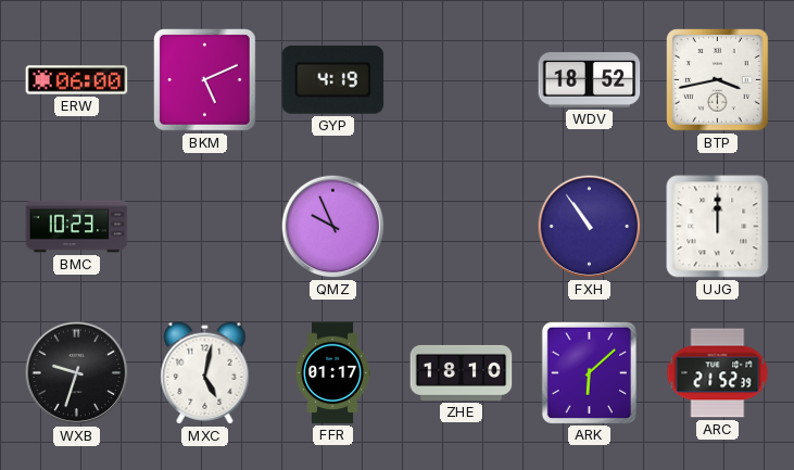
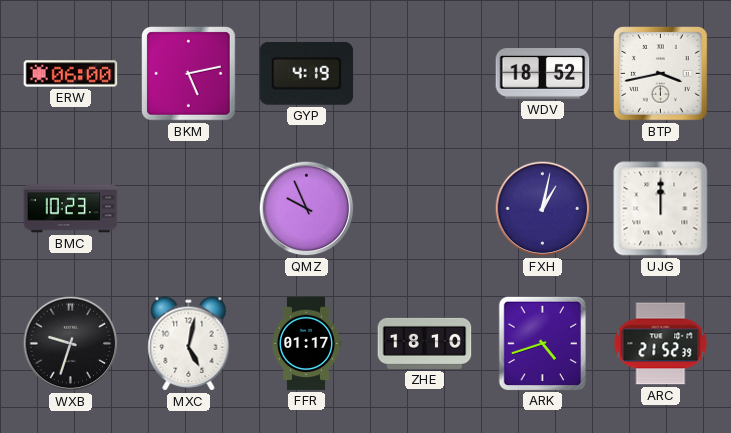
BKM: 5:11 -> 5:13
FXH: 10:54 -> 1:02
ARK: 6:08 -> 4:42
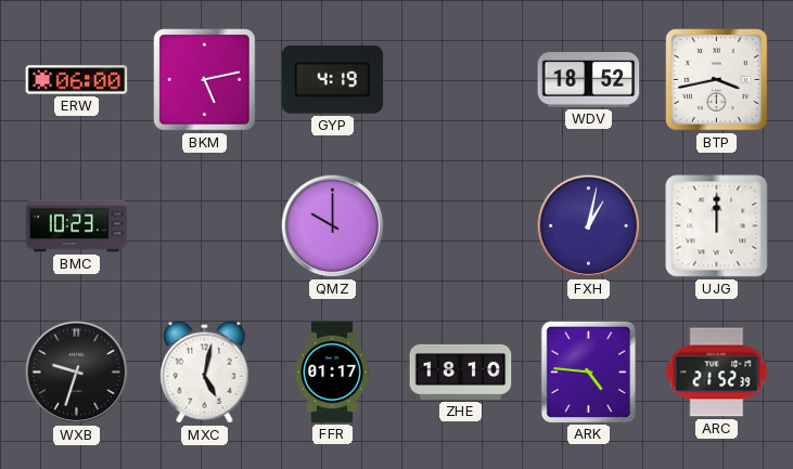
QMZ: 9:56 -> 10:00
ARK: 4:42 -> 4:46
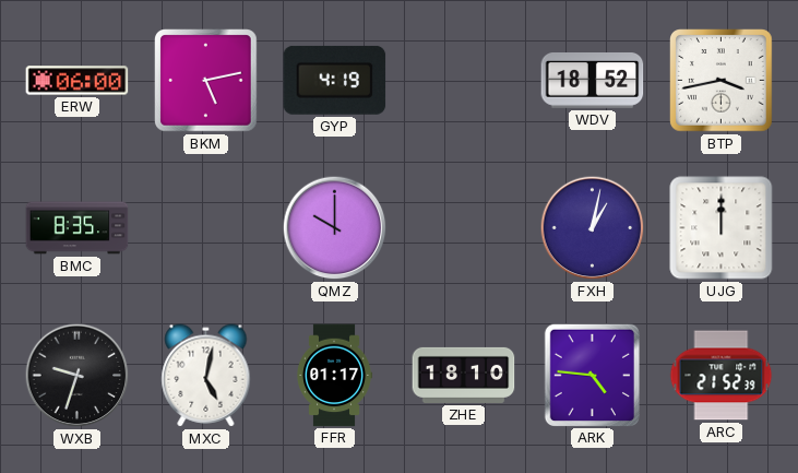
BMC: 10:23 -> 8:35
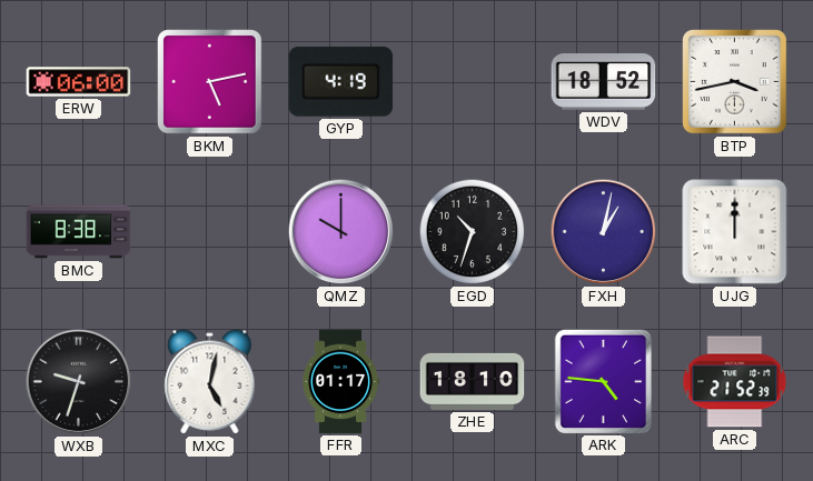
BMC: 8:35 -> 8:38
EGD: none -> 10:33
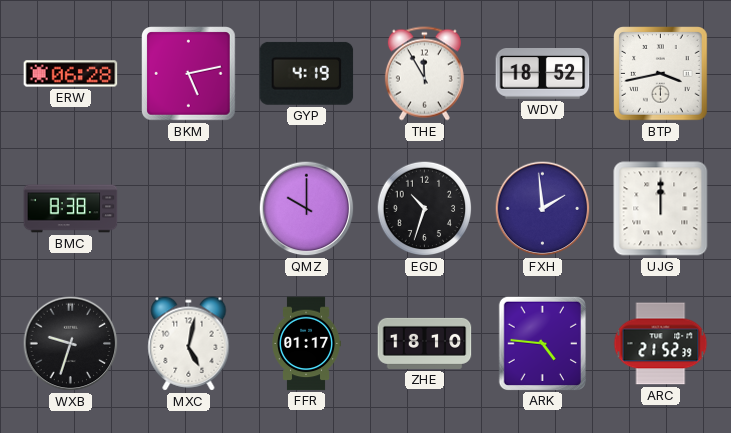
ERW: 06:00 -> 06:28
THE: none -> 11:55
FXH: 1:02 -> 1:59
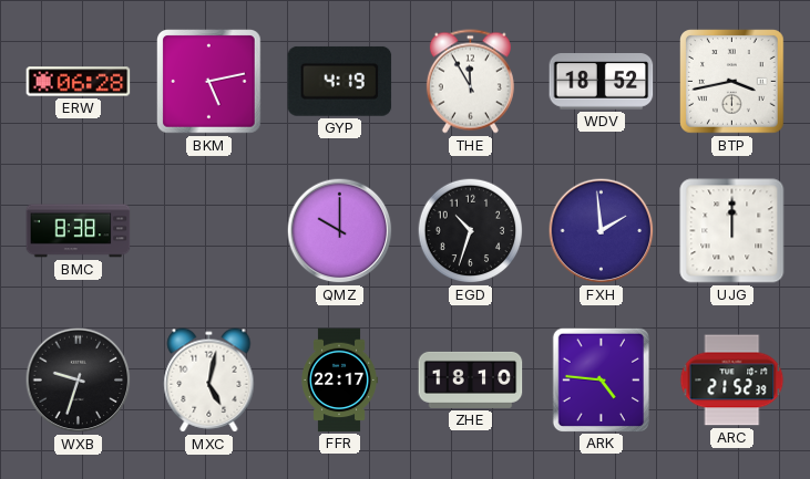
FFR: 01:17 -> 22:17
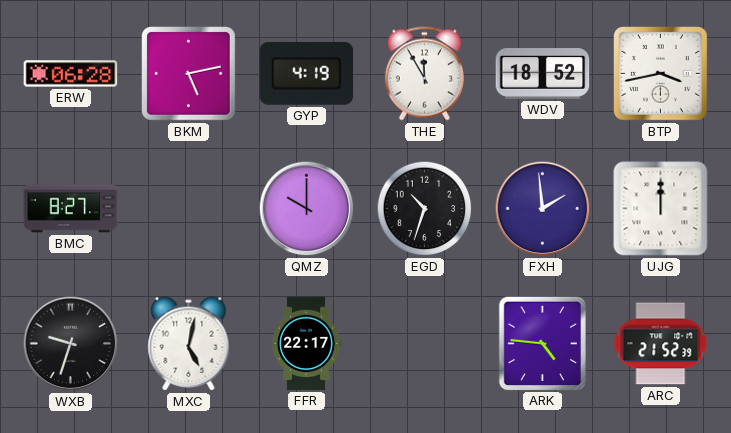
BMC: 8:38 -> 8:27
ZHE: 18:10 -> none
